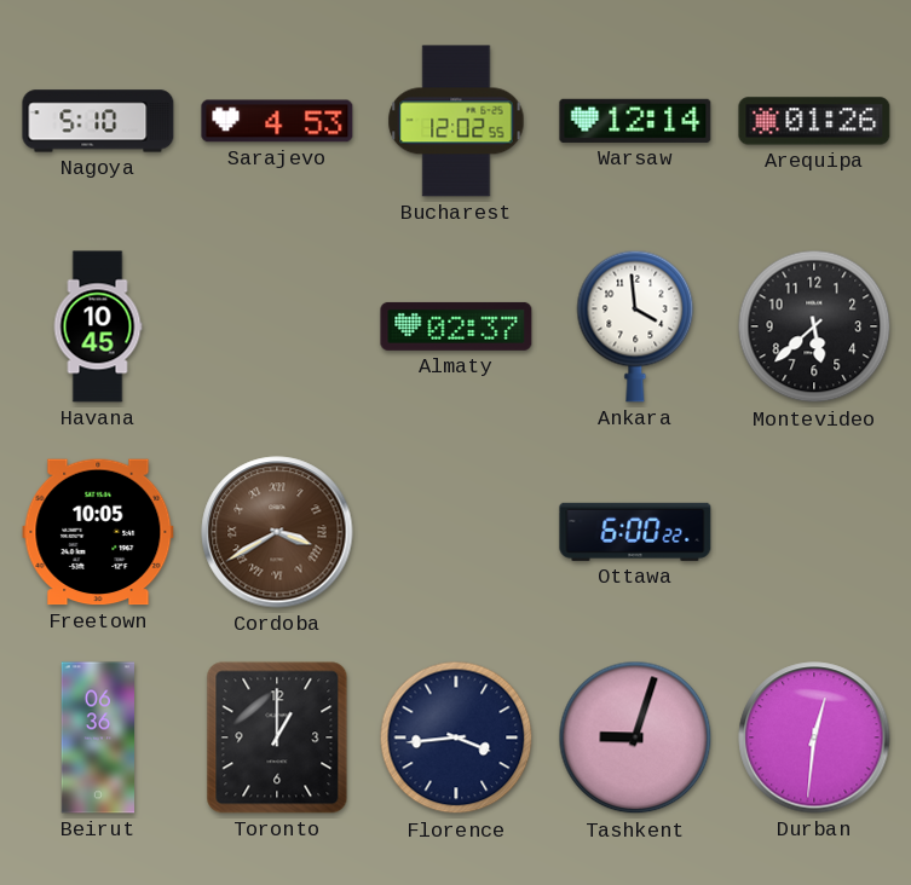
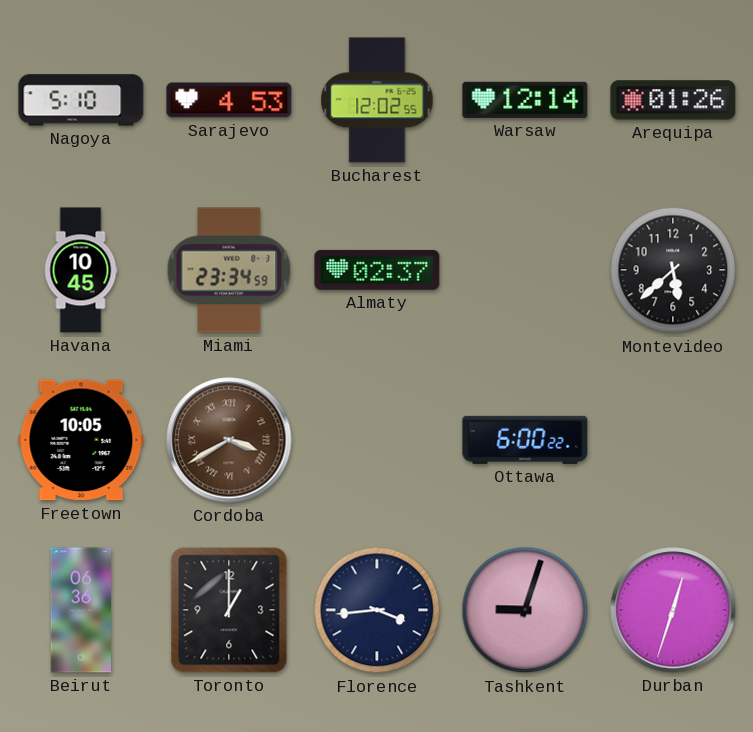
Miami: none -> 23:34
Ankara: 3:59 -> none
Durban: 12:31 -> 12:33
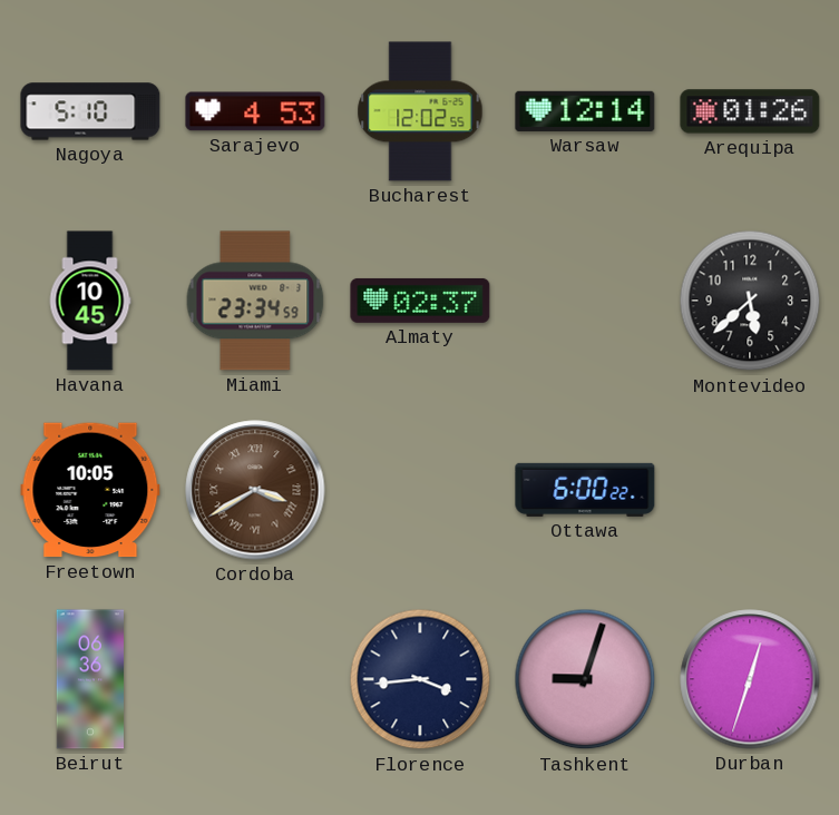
Toronto: 1:00 -> none
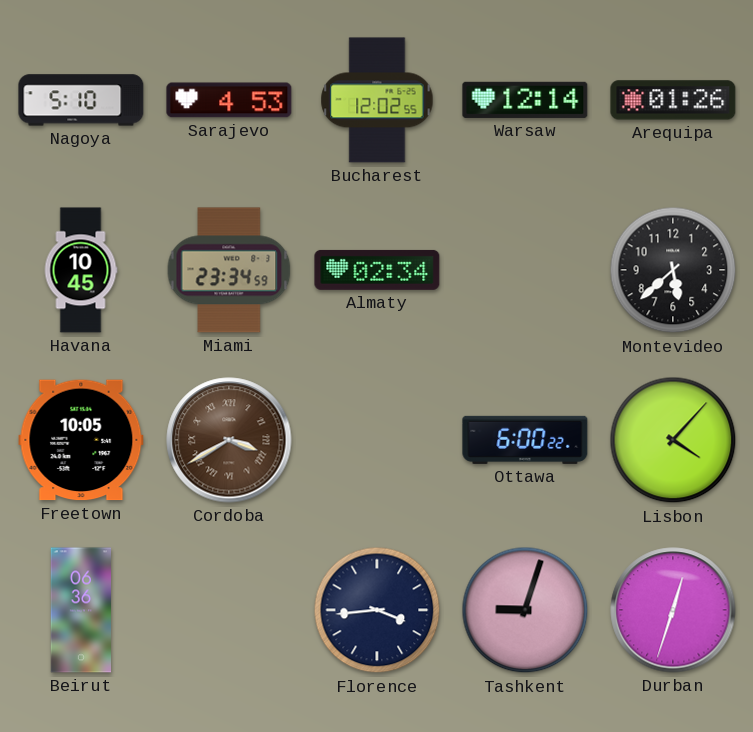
Almaty: 02:37 -> 02:34
Lisbon: none -> 4:07
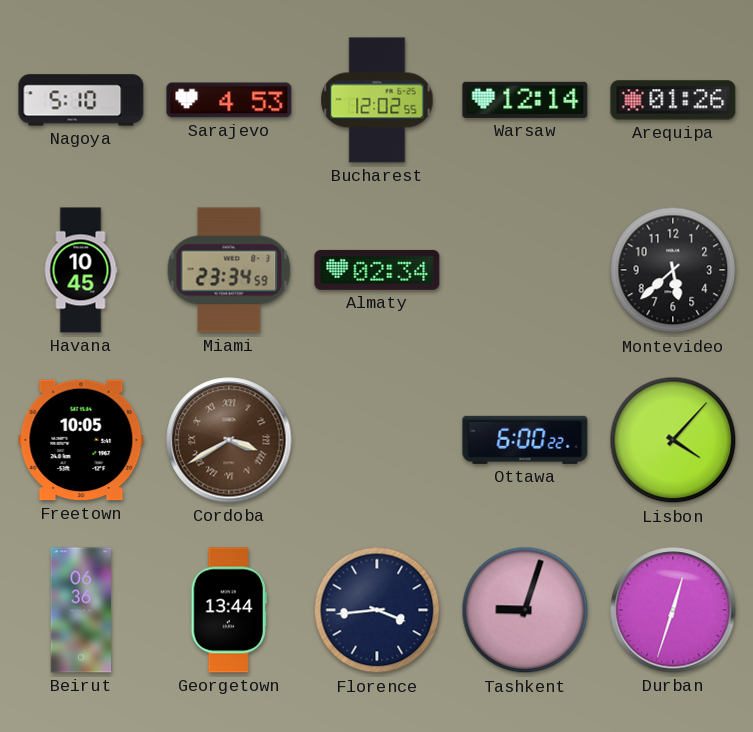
Georgetown: none -> 13:44
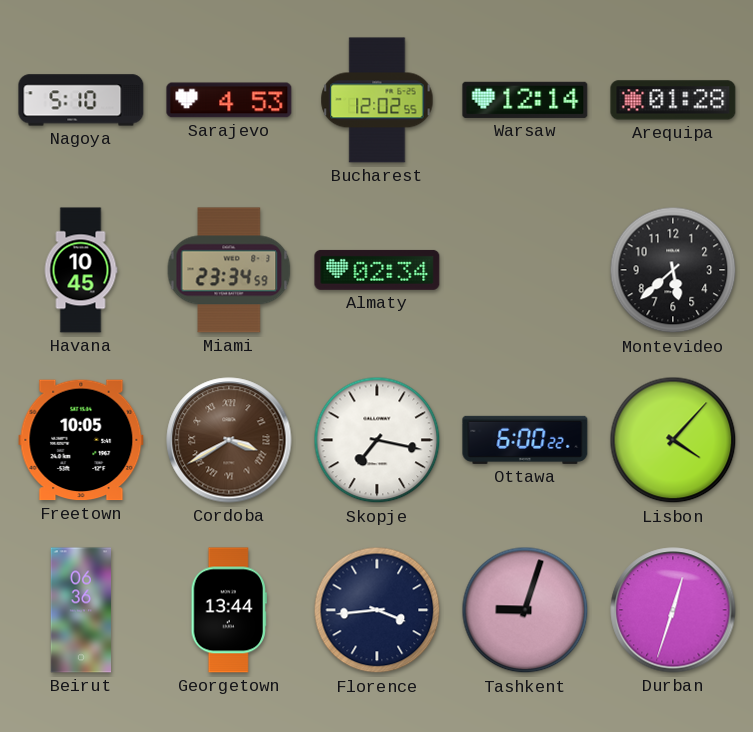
Arequipa: 01:26 -> 01:28
Skopje: none -> 7:17
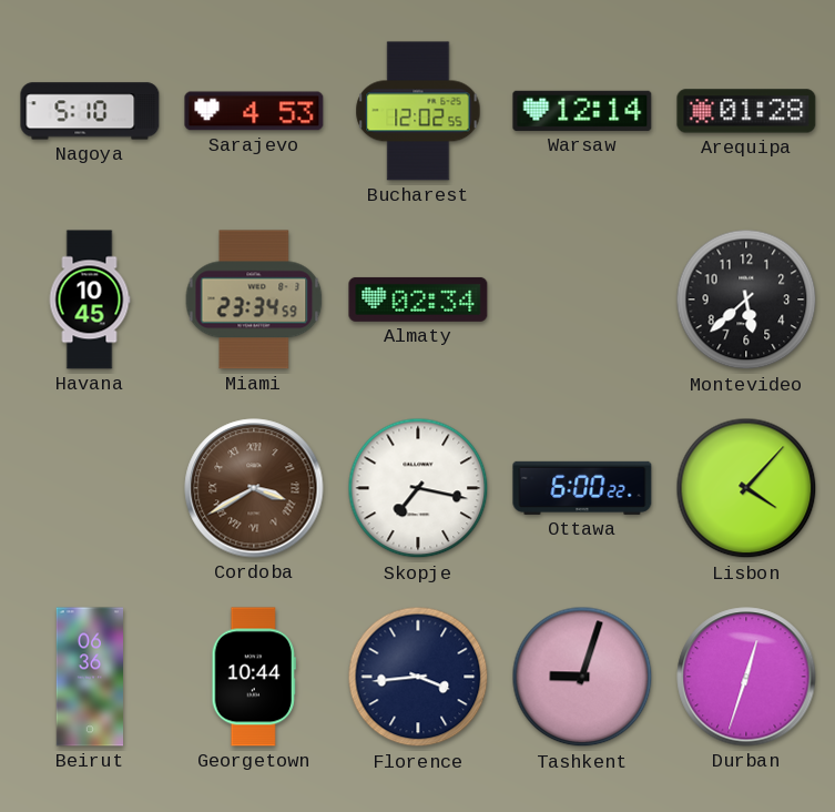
Freetown: 10:05 -> none
Georgetown: 13:44 -> 10:44
